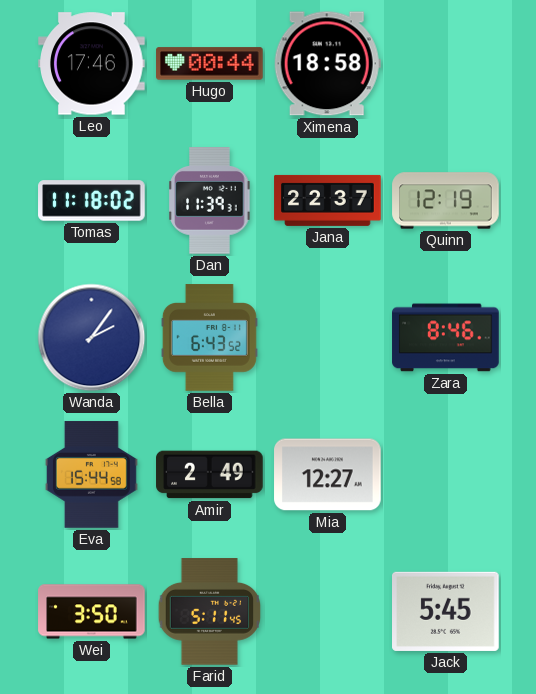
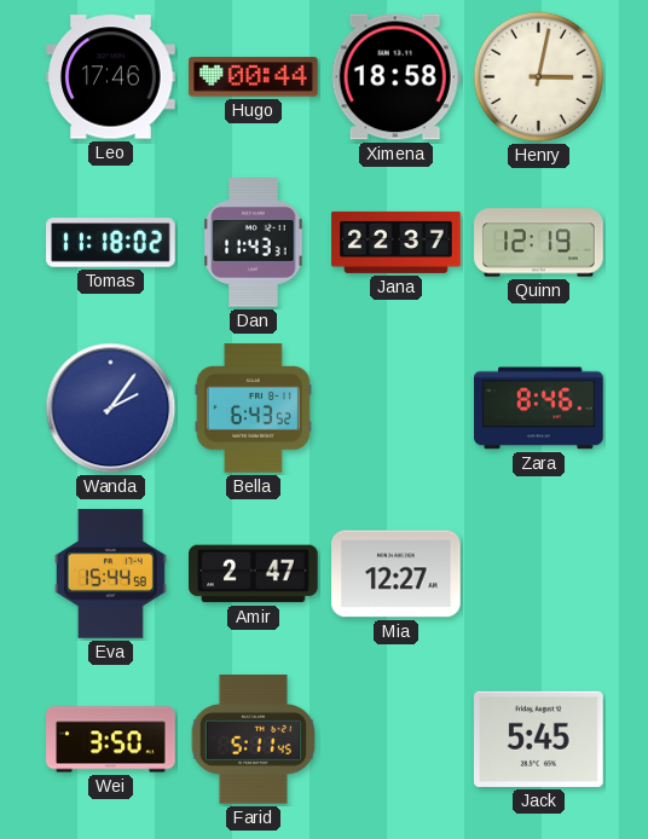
Henry: none -> 3:02
Dan: 11:39 -> 11:43
Amir: 2:49 -> 2:47
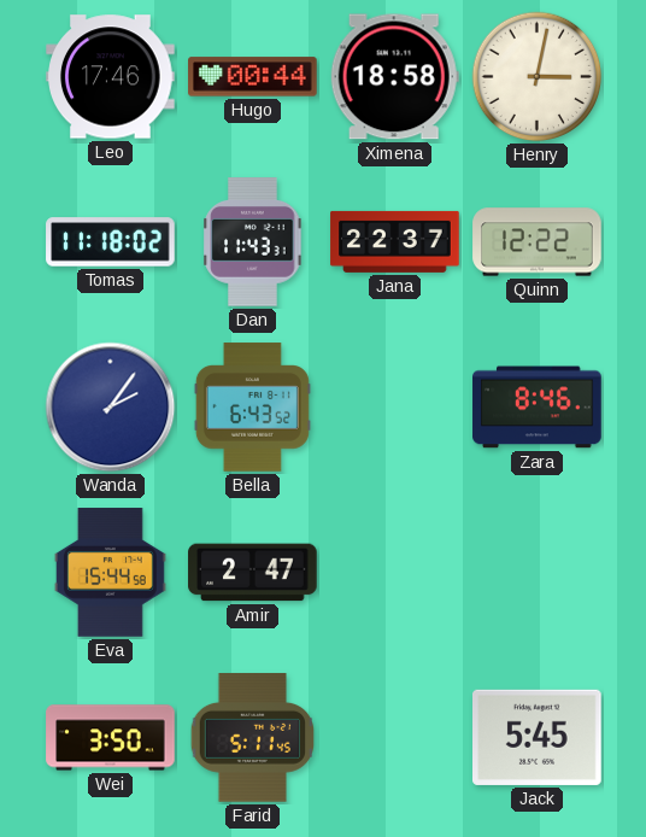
Quinn: 12:19 -> 12:22
Mia: 12:27 -> none
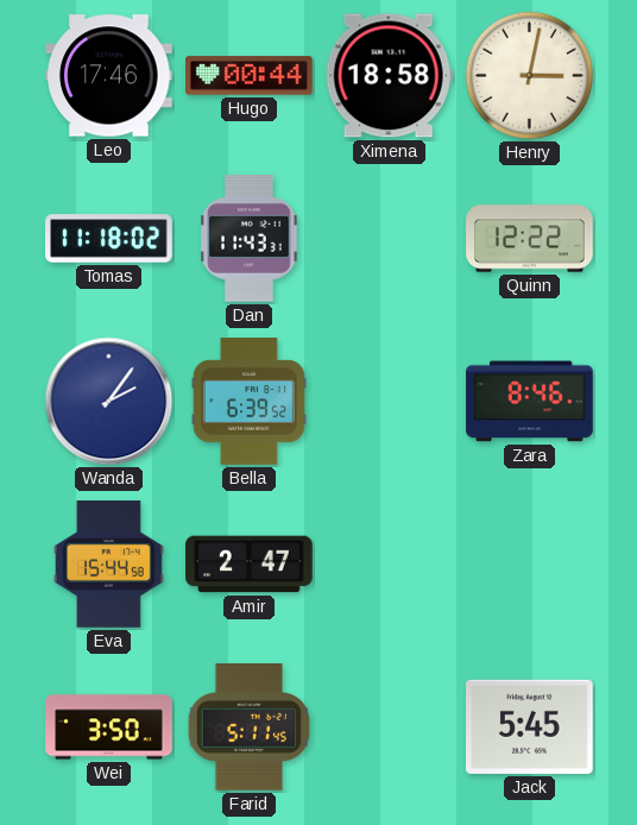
Jana: 22:37 -> none
Bella: 6:43 -> 6:39
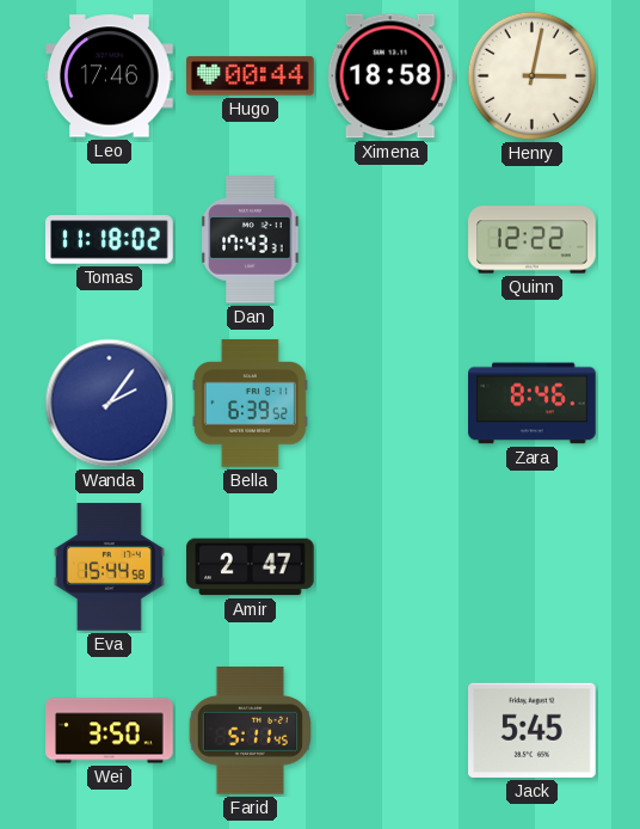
Dan: 11:43 -> 17:43
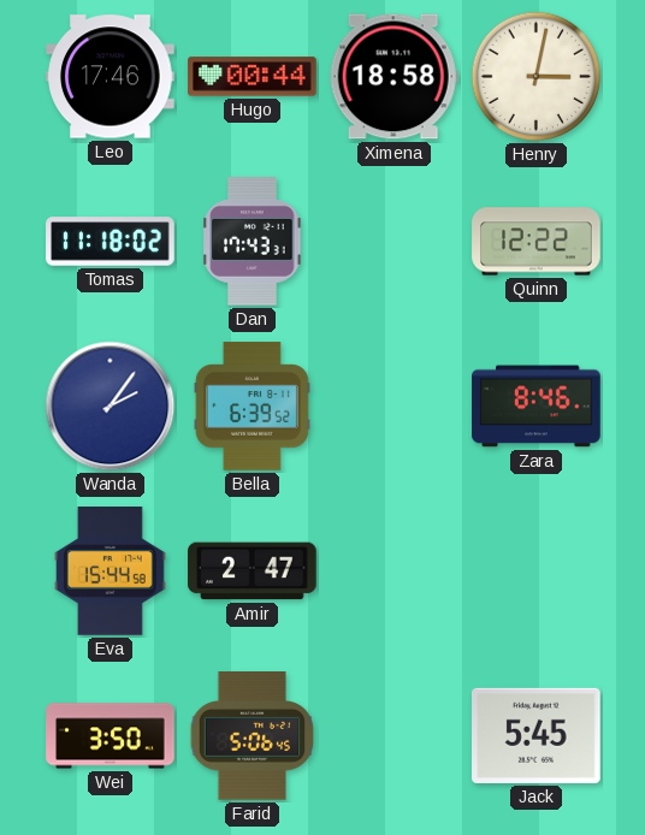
Farid: 5:11 -> 5:06
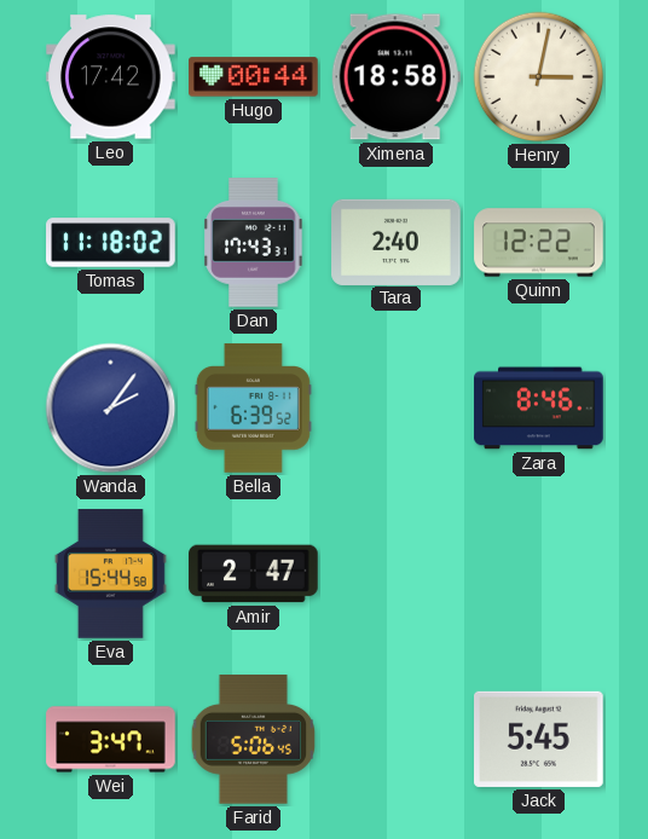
Leo: 17:46 -> 17:42
Tara: none -> 2:40
Wei: 3:50 -> 3:47
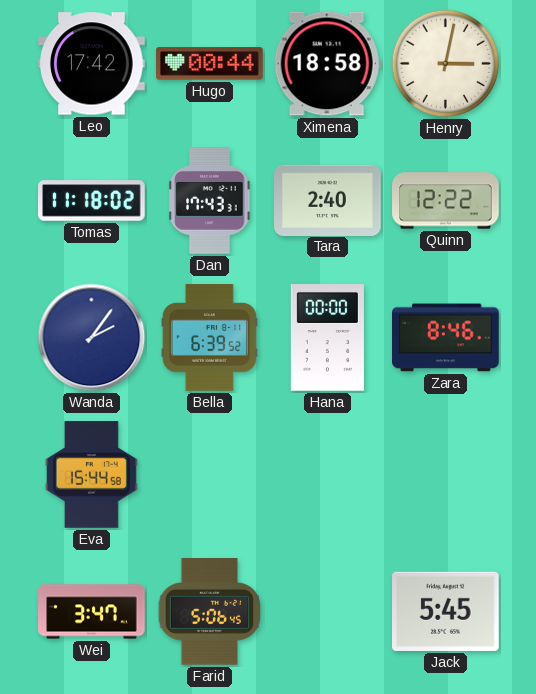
Hana: none -> 00:00
Amir: 2:47 -> none
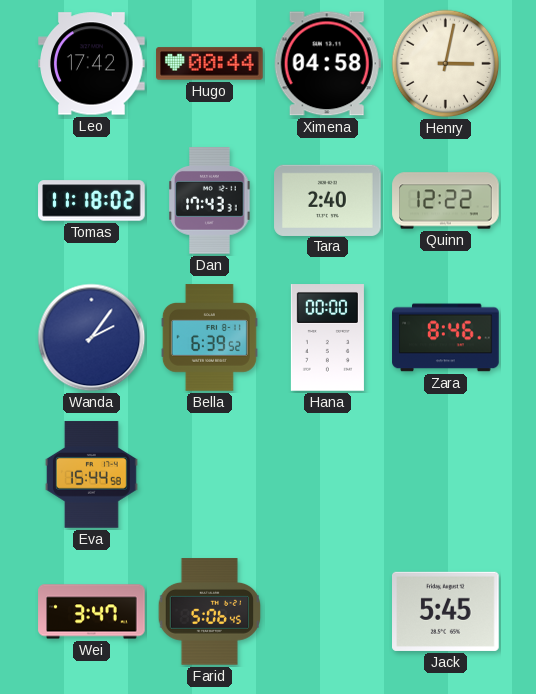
Ximena: 18:58 -> 04:58
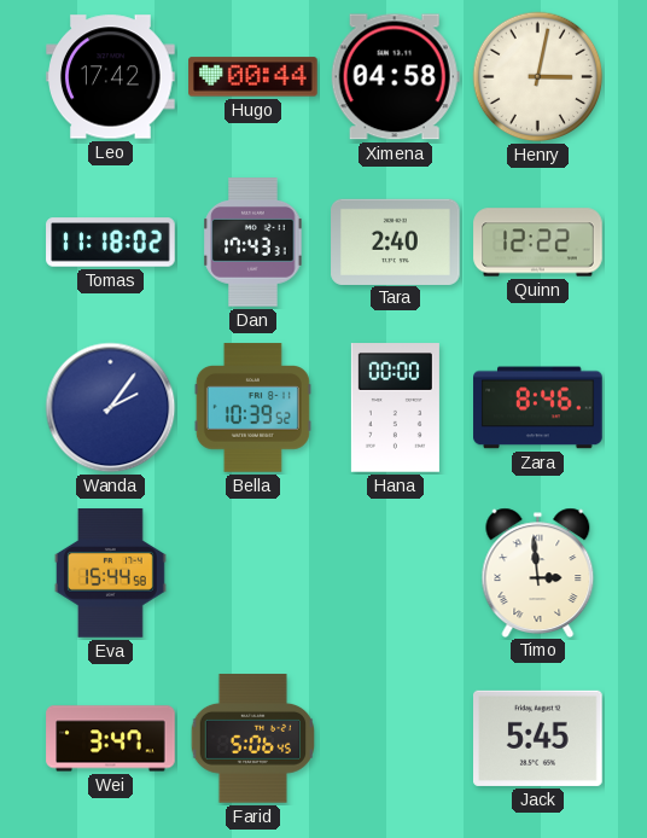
Bella: 6:39 -> 10:39
Timo: none -> 2:59
